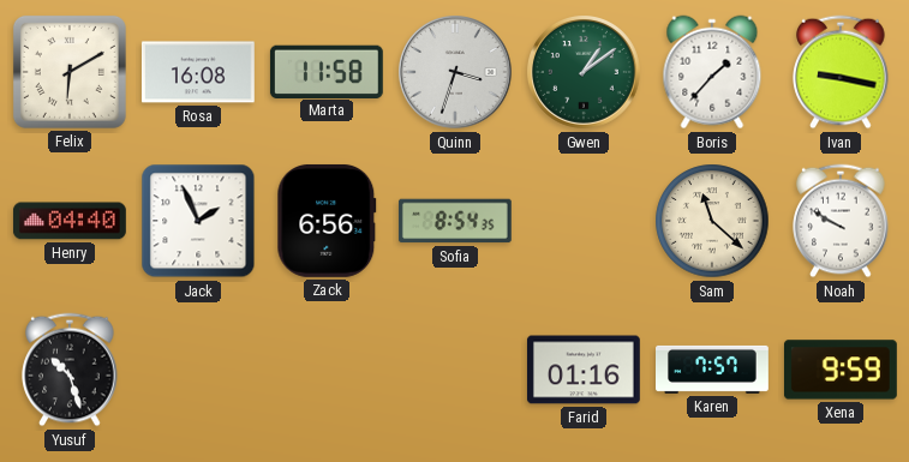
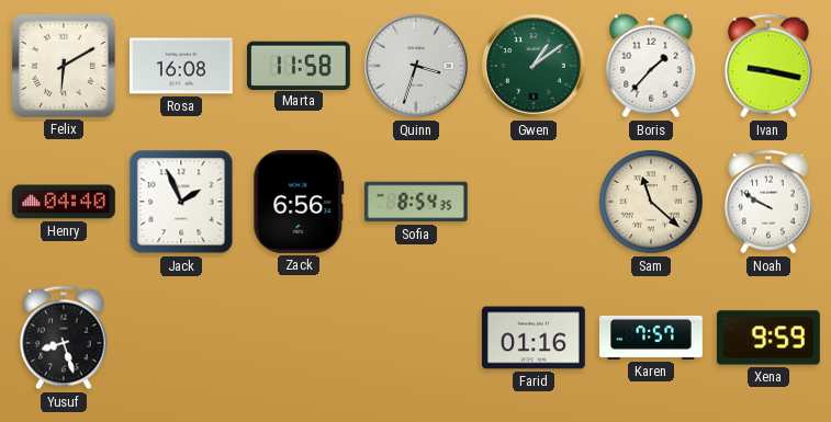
Yusuf: 10:27 -> 8:27
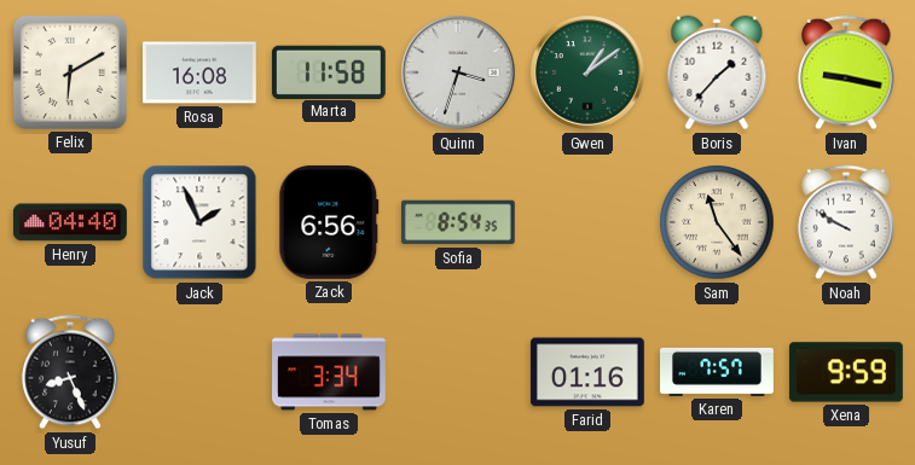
Sam: 11:22 -> 11:24
Yusuf: 8:27 -> 8:26
Tomas: none -> 3:34
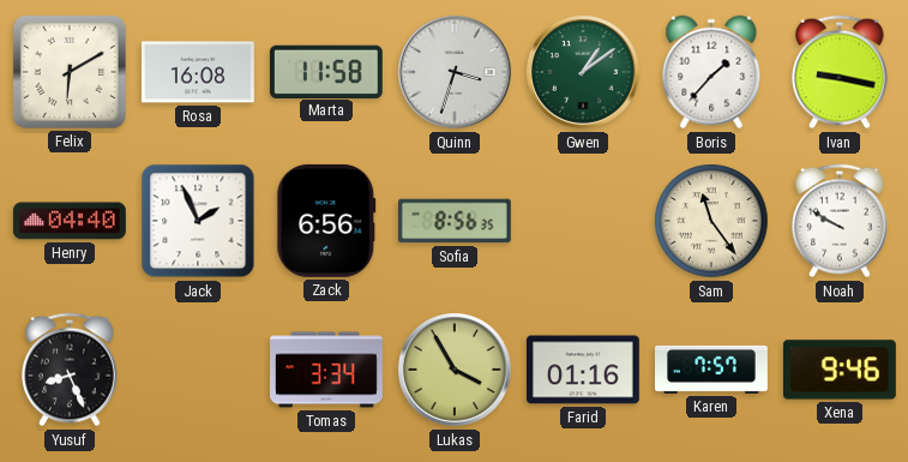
Sofia: 8:54 -> 8:56
Lukas: none -> 3:55
Xena: 9:59 -> 9:46
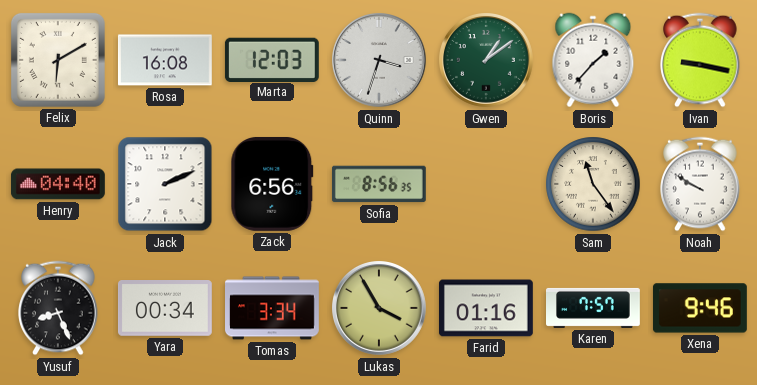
Marta: 11:58 -> 12:03
Jack: 1:56 -> 2:11
Yara: none -> 00:34
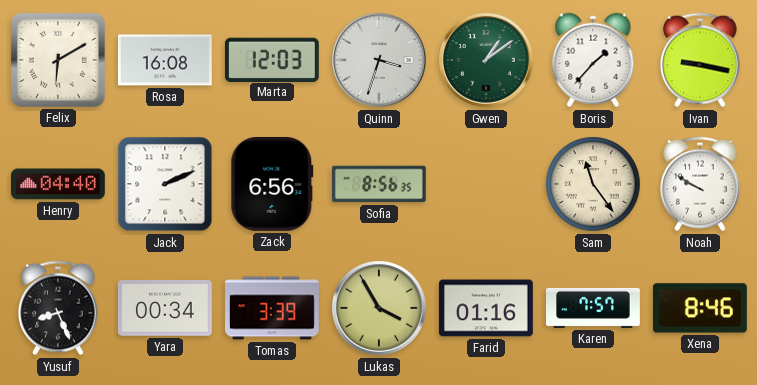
Tomas: 3:34 -> 3:39
Xena: 9:46 -> 8:46
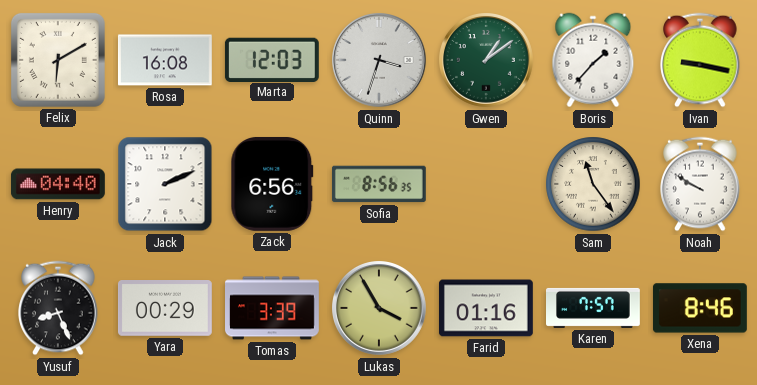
Yara: 00:34 -> 00:29
